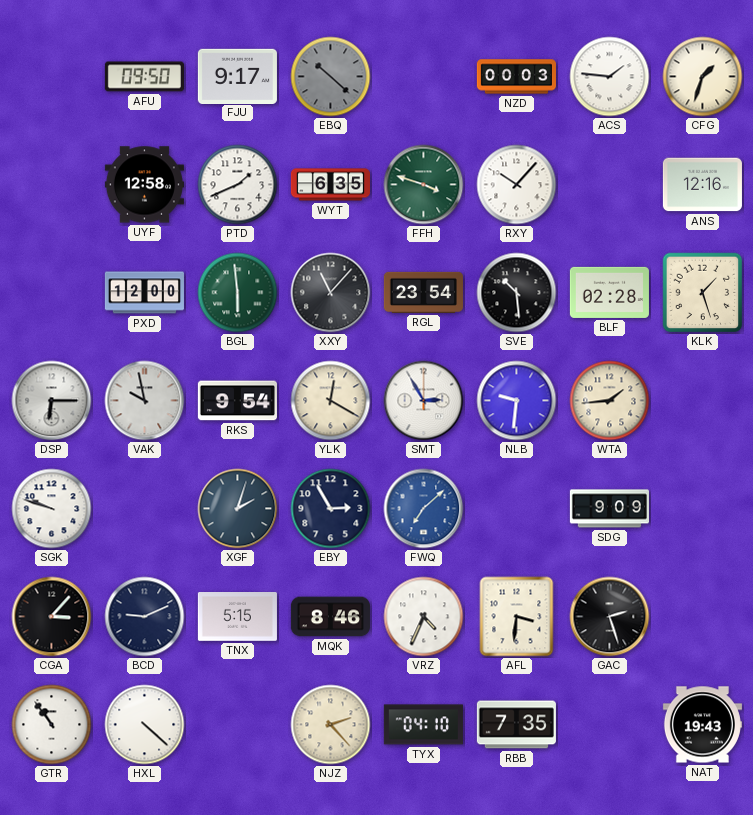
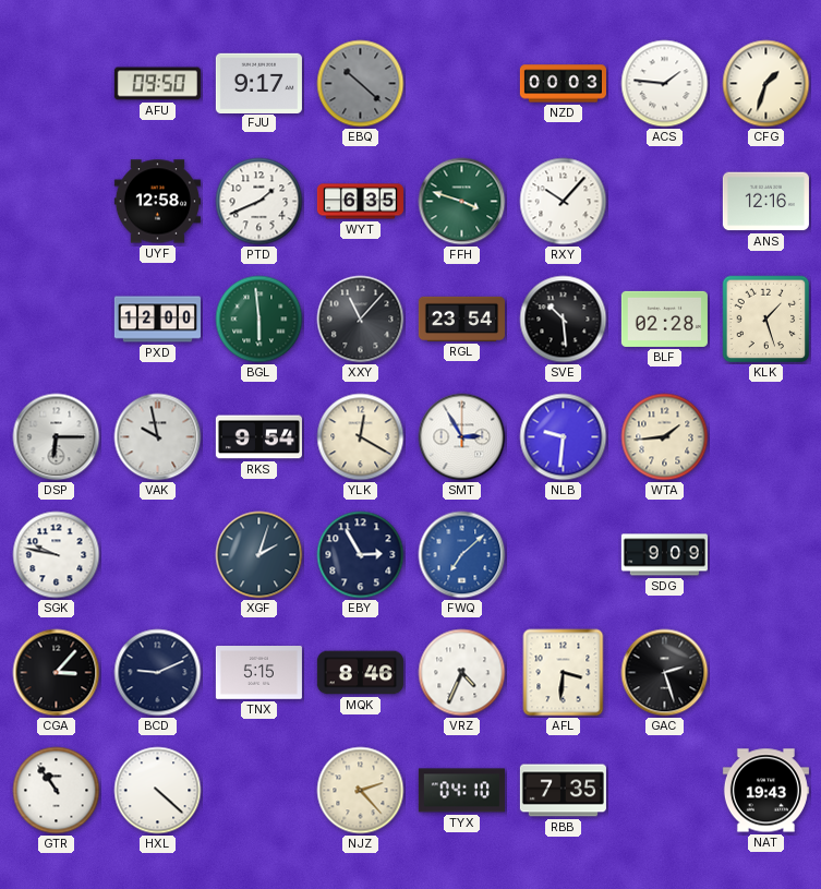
SGK: 9:48 -> 9:47
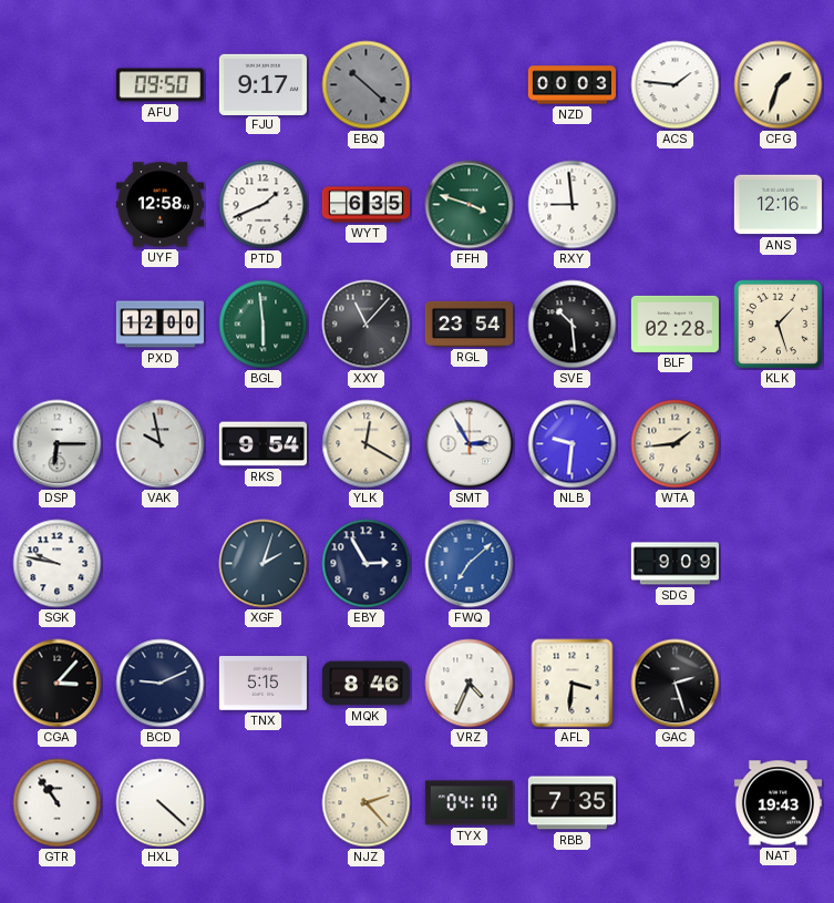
RXY: 10:07 -> 8:59
